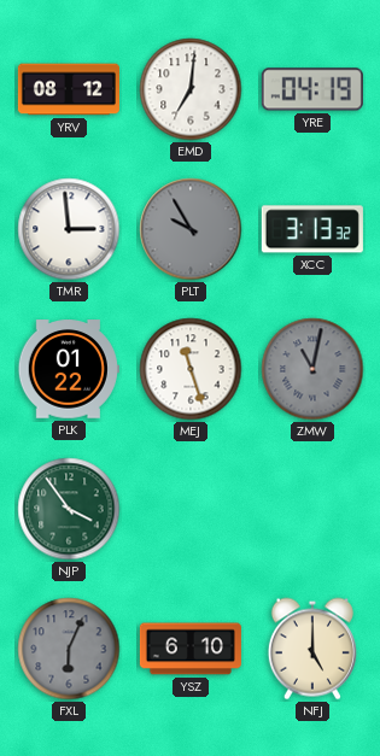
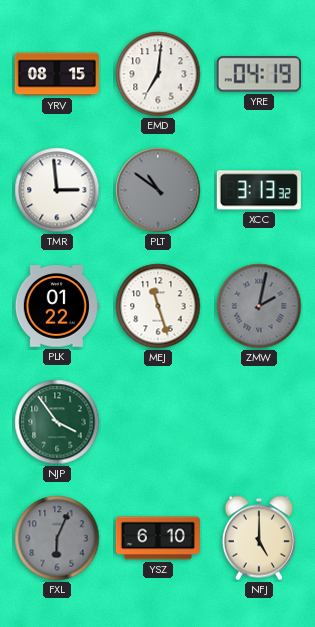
YRV: 08:12 -> 08:15
PLT: 9:55 -> 10:51
ZMW: 11:02 -> 2:02
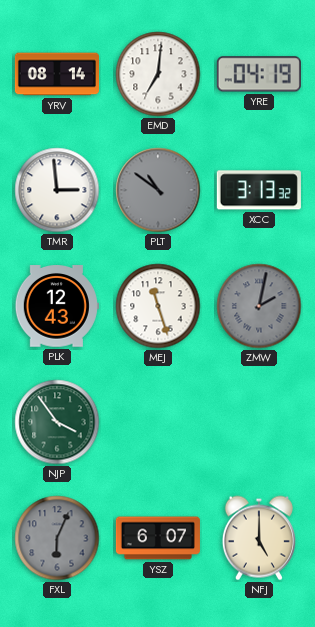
YRV: 08:15 -> 08:14
PLK: 01:22 -> 12:43
YSZ: 6:10 -> 6:07
